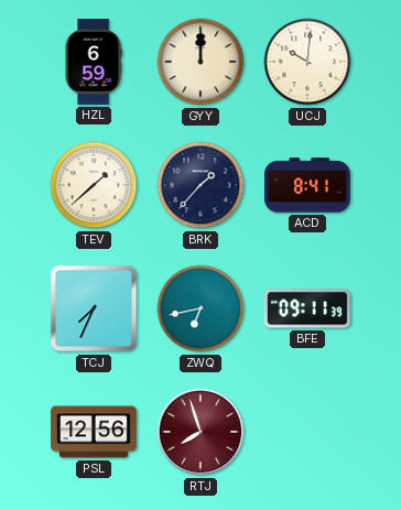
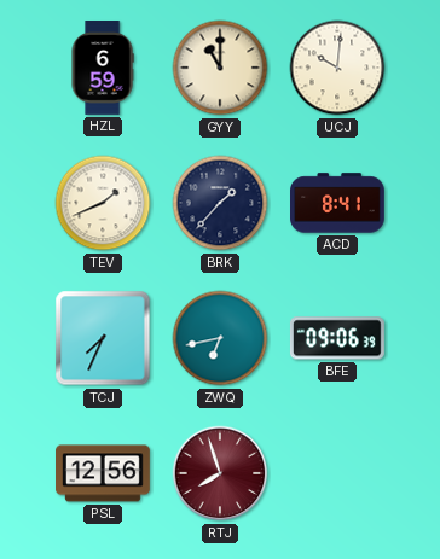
GYY: 12:00 -> 11:00
TEV: 1:38 -> 1:41
BFE: 09:11 -> 09:06
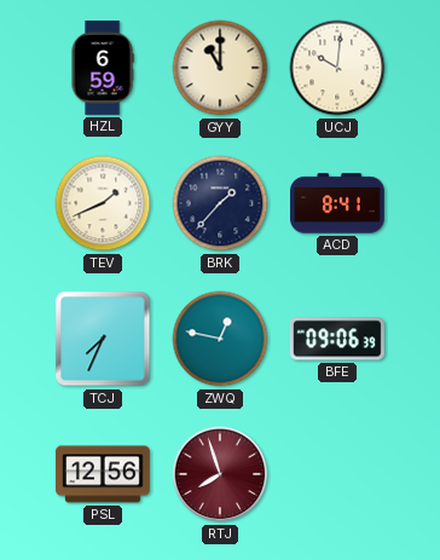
ZWQ: 6:43 -> 12:47
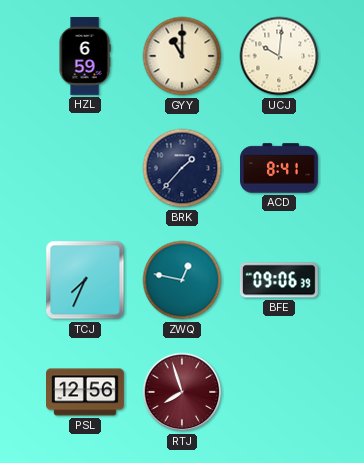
TEV: 1:41 -> none
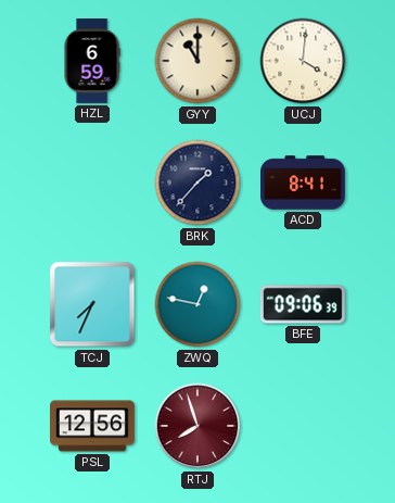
UCJ: 10:01 -> 4:01
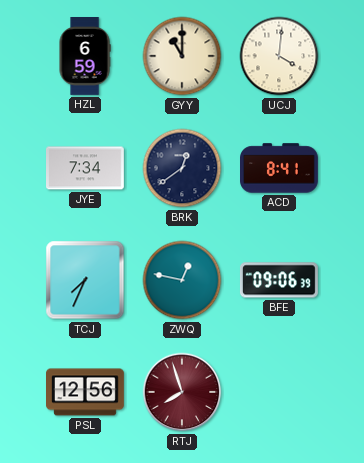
JYE: none -> 7:34
BRK: 1:37 -> 12:39
